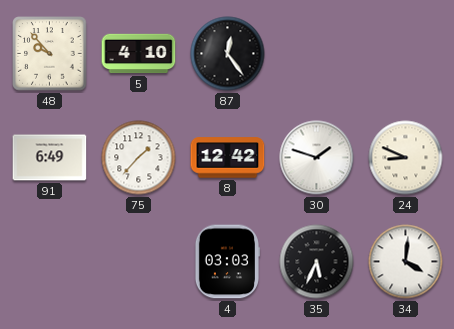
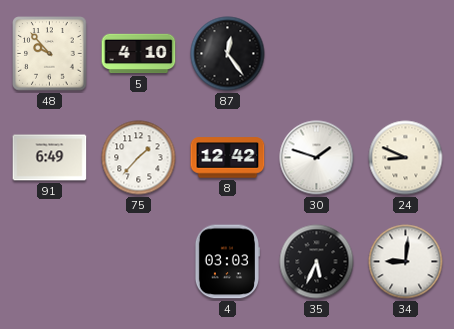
34: 4:01 -> 9:01
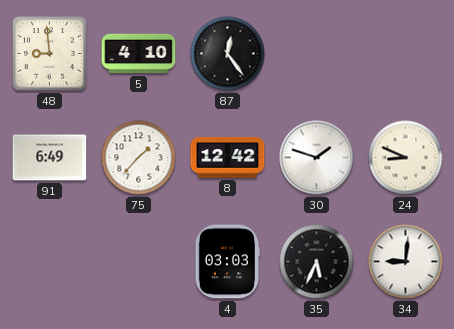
48: 9:53 -> 8:59
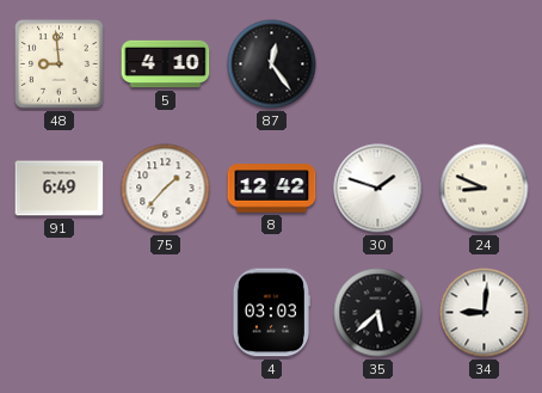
35: 5:34 -> 5:38
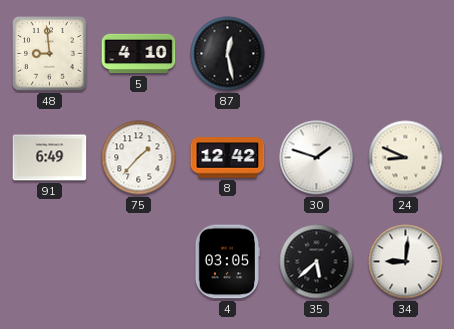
87: 12:24 -> 12:28
4: 03:03 -> 03:05
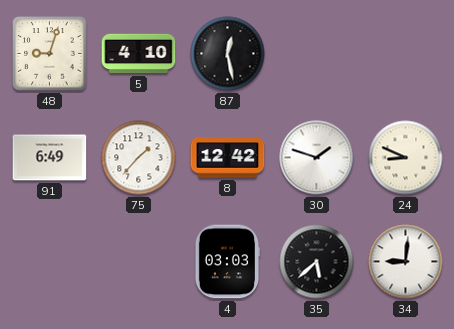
48: 8:59 -> 9:03
4: 03:05 -> 03:03
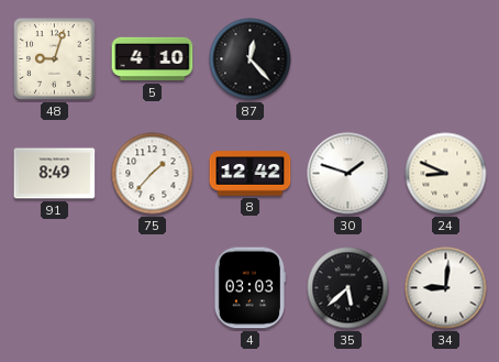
87: 12:28 -> 12:23
91: 6:49 -> 8:49
